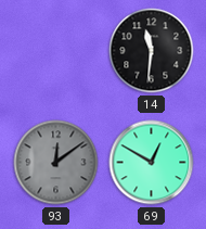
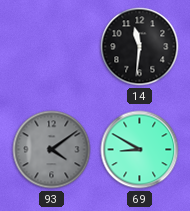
93: 12:09 -> 4:09
69: 12:50 -> 8:50
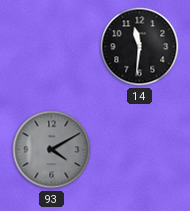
93: 4:09 -> 4:10
69: 8:50 -> none
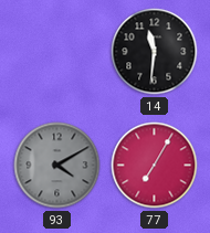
77: none -> 7:05
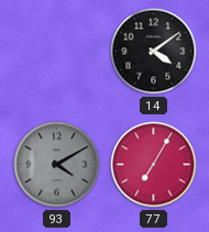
14: 11:31 -> 4:09
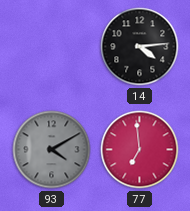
14: 4:09 -> 4:14
77: 7:05 -> 6:59
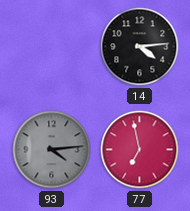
93: 4:10 -> 4:14
77: 6:59 -> 6:58
